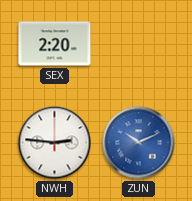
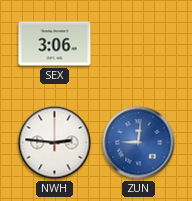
SEX: 2:20 -> 3:06
ZUN: 10:11 -> 9:01
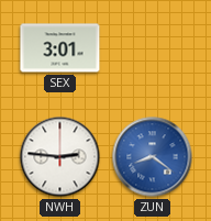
SEX: 3:06 -> 3:01
ZUN: 9:01 -> 8:21
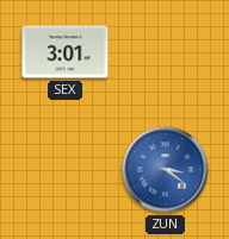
NWH: 2:46 -> none
ZUN: 8:21 -> 3:21
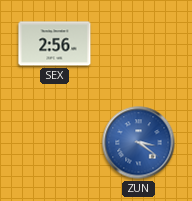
SEX: 3:01 -> 2:56
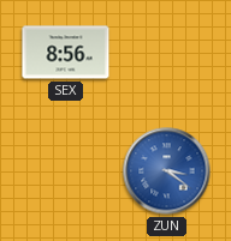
SEX: 2:56 -> 8:56
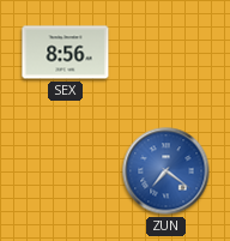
ZUN: 3:21 -> 7:21
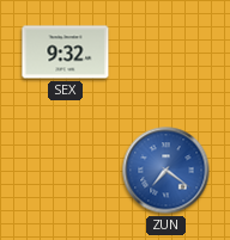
SEX: 8:56 -> 9:32
